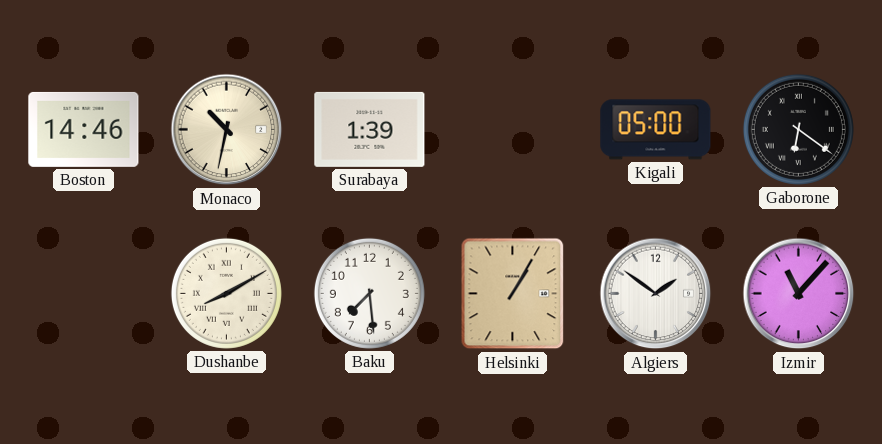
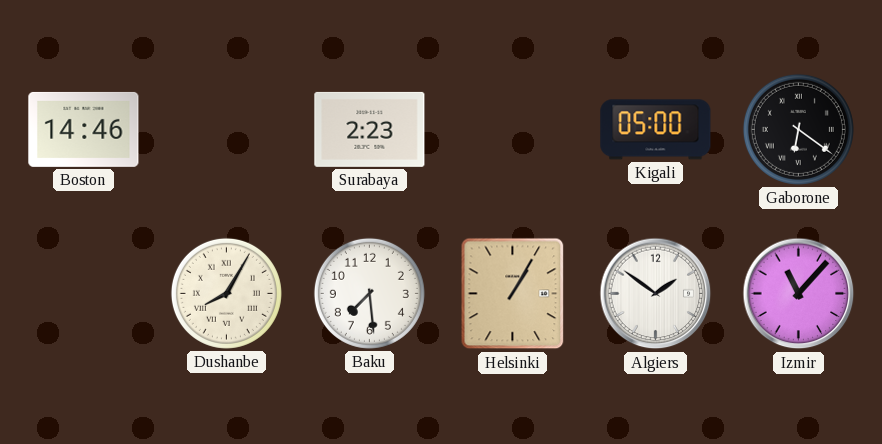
Monaco: 10:32 -> none
Surabaya: 1:39 -> 2:23
Dushanbe: 8:10 -> 8:05
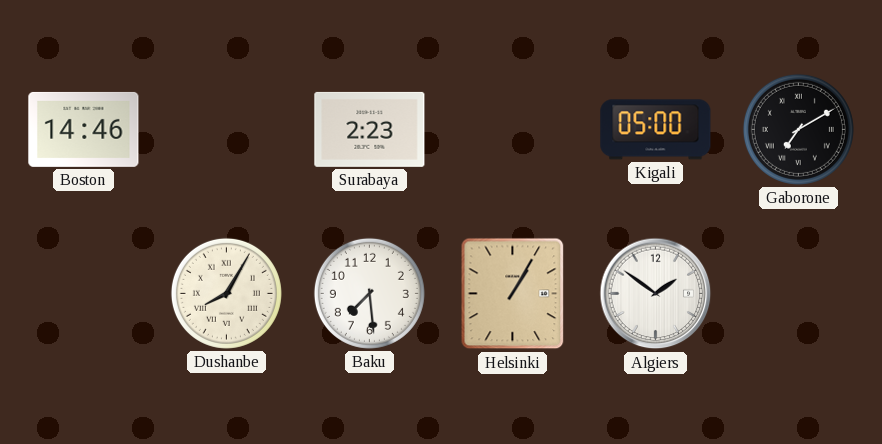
Gaborone: 6:21 -> 7:10
Izmir: 11:07 -> none
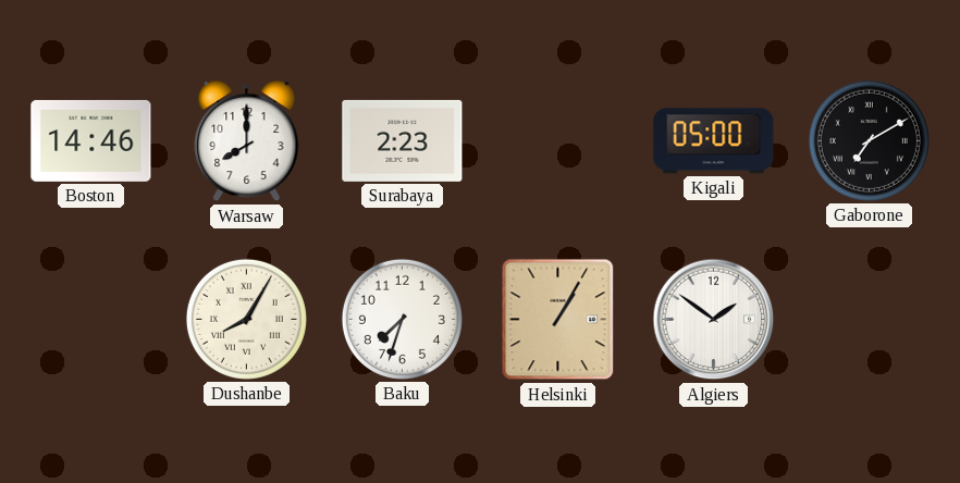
Warsaw: none -> 8:00
Baku: 7:29 -> 7:33
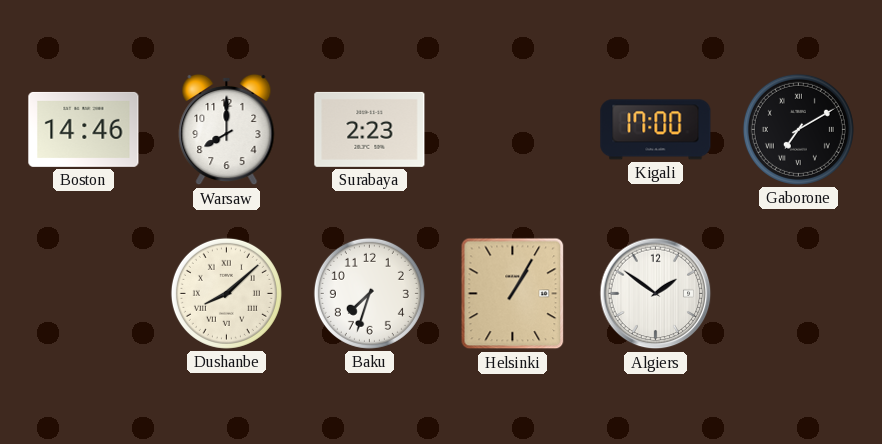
Kigali: 05:00 -> 17:00
Dushanbe: 8:05 -> 8:08
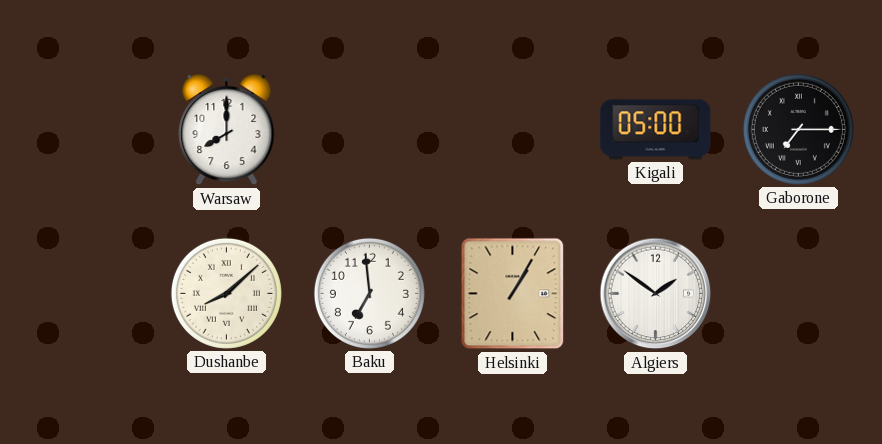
Boston: 14:46 -> none
Surabaya: 2:23 -> none
Kigali: 17:00 -> 05:00
Gaborone: 7:10 -> 7:15
Baku: 7:33 -> 6:59
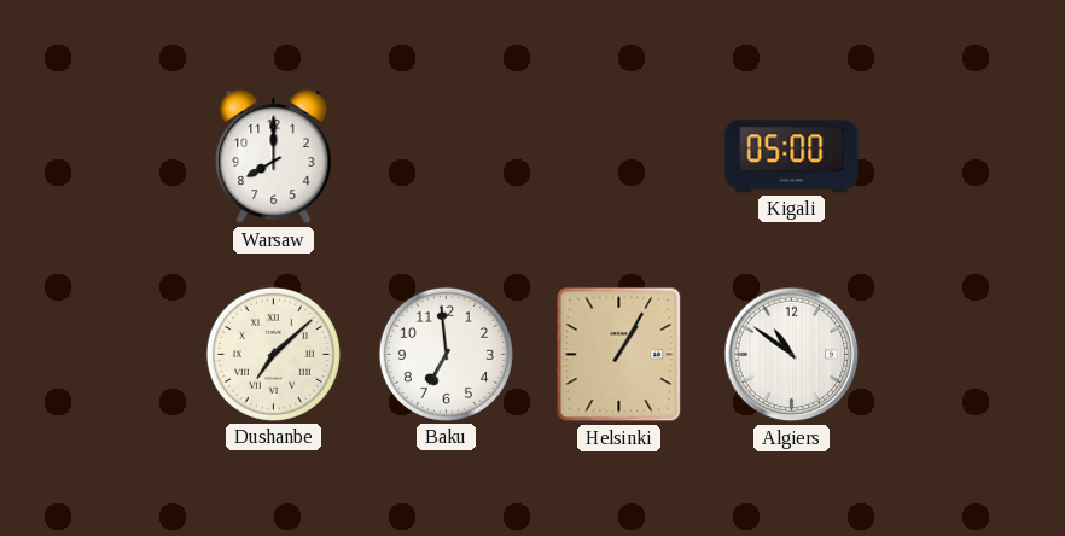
Gaborone: 7:15 -> none
Dushanbe: 8:08 -> 7:08
Algiers: 1:51 -> 10:51
